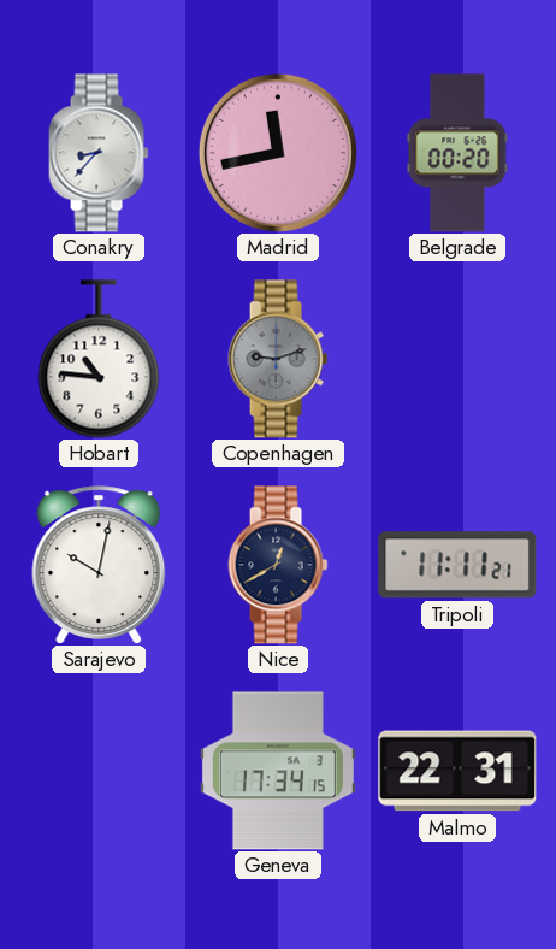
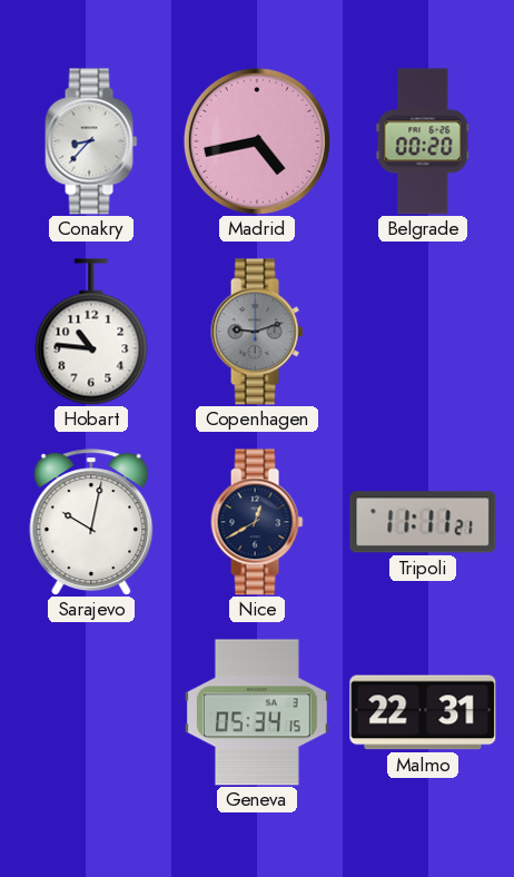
Madrid: 11:43 -> 4:43
Geneva: 17:34 -> 05:34
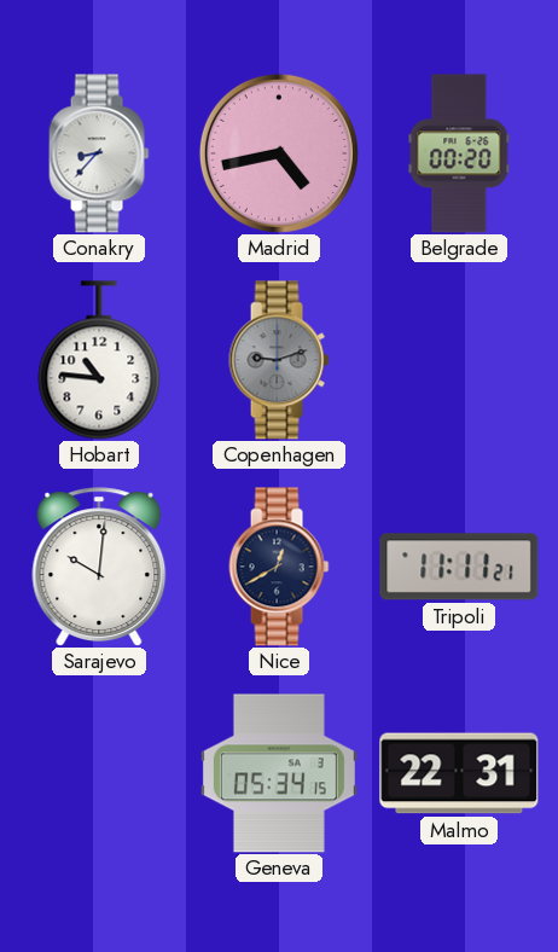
Sarajevo: 10:02 -> 10:01
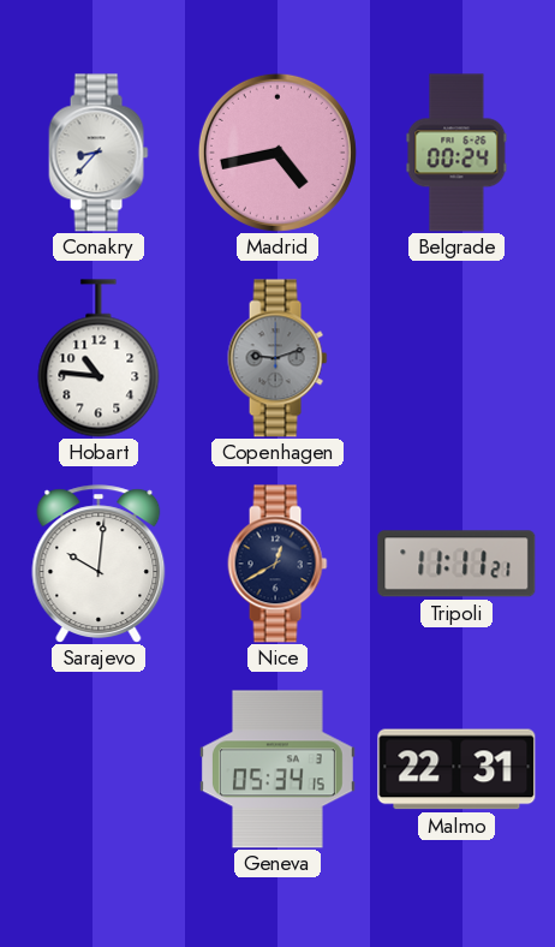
Belgrade: 00:20 -> 00:24
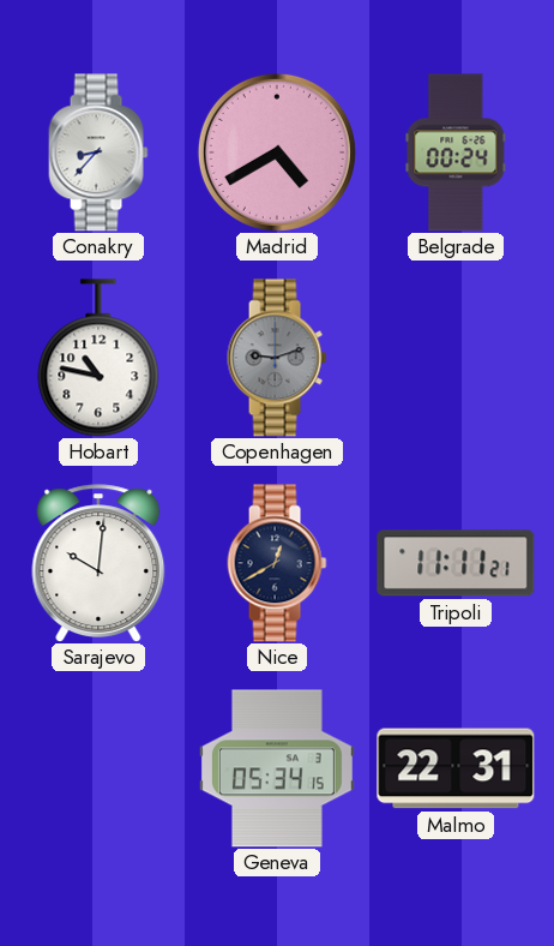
Madrid: 4:43 -> 4:40
Hobart: 10:46 -> 10:47
